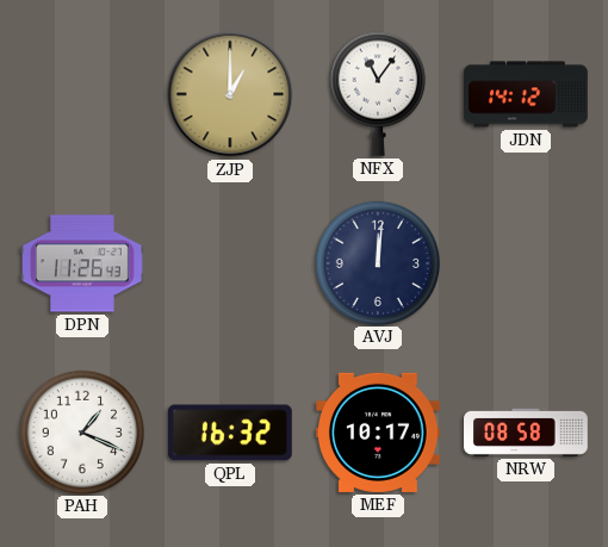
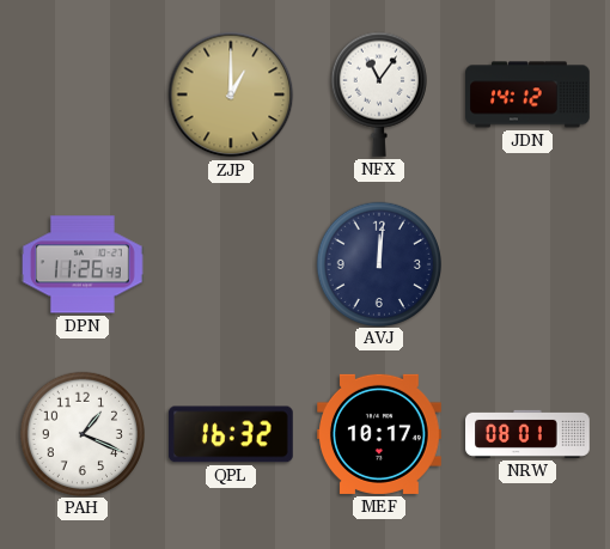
NRW: 08:58 -> 08:01
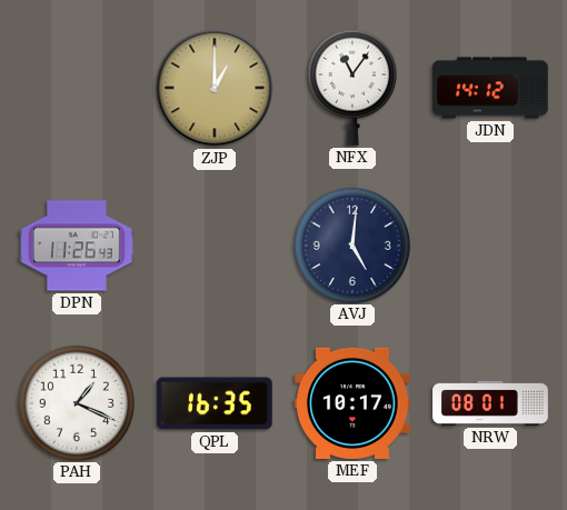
AVJ: 12:01 -> 5:01
QPL: 16:32 -> 16:35
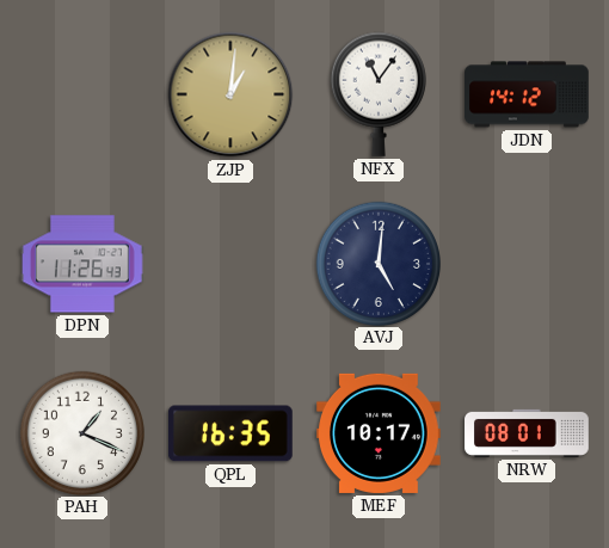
ZJP: 1:00 -> 1:01
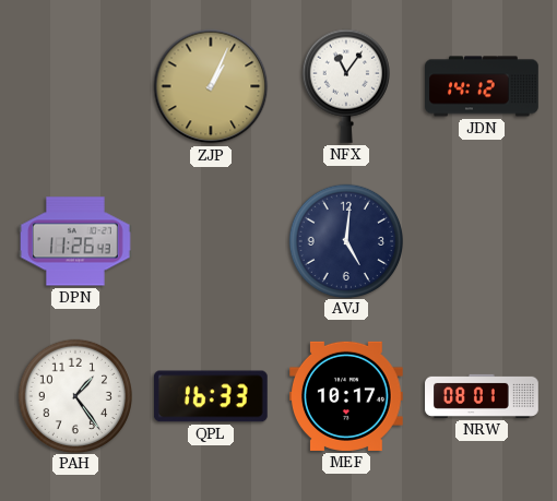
ZJP: 1:01 -> 1:04
PAH: 1:19 -> 1:24
QPL: 16:35 -> 16:33
